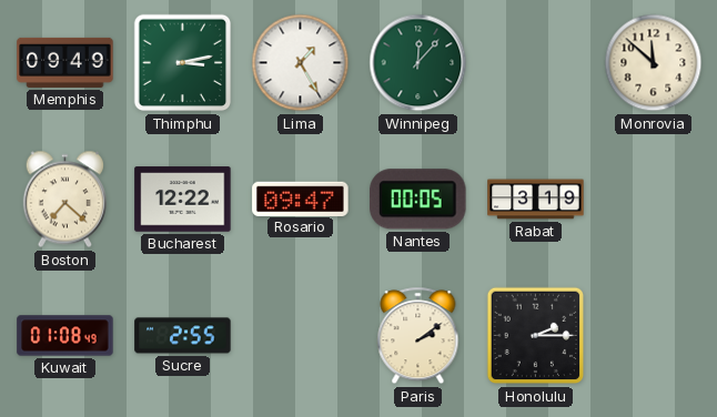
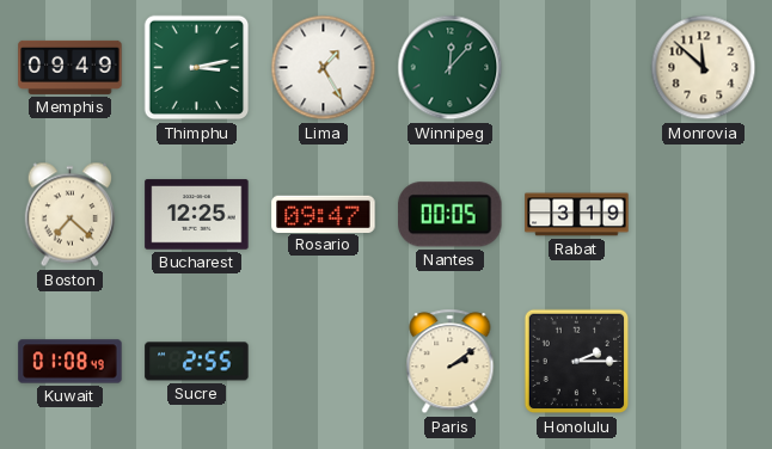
Bucharest: 12:22 -> 12:25
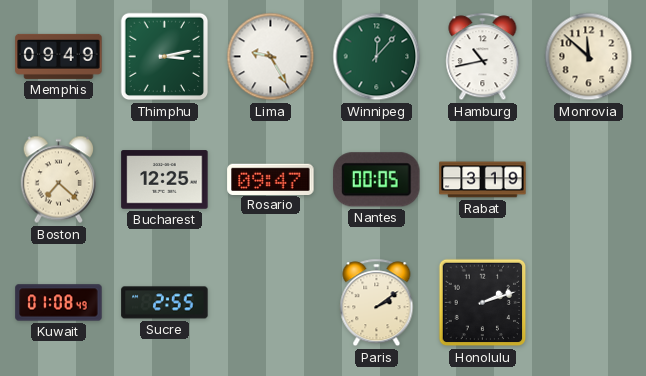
Lima: 1:25 -> 9:25
Hamburg: none -> 10:43
Honolulu: 2:15 -> 2:12
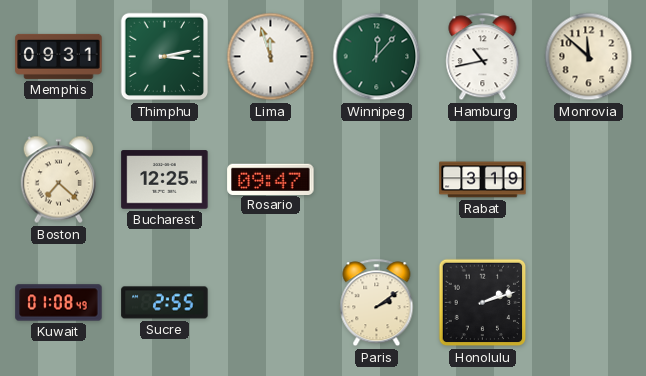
Memphis: 09:49 -> 09:31
Lima: 9:25 -> 11:57
Nantes: 00:05 -> none
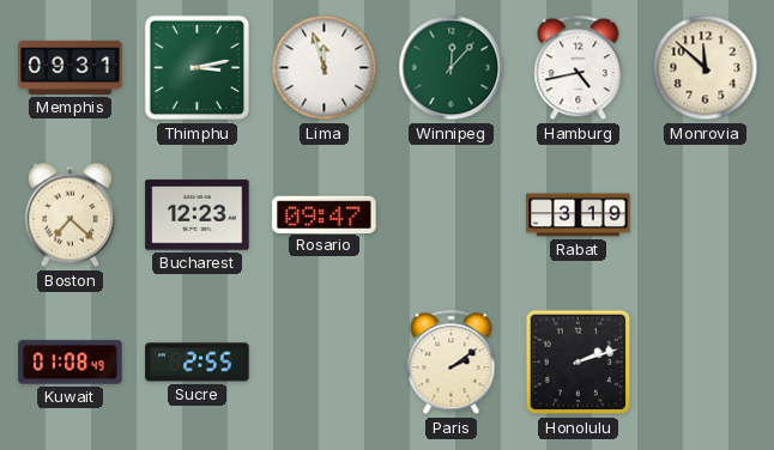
Hamburg: 10:43 -> 4:43
Bucharest: 12:25 -> 12:23
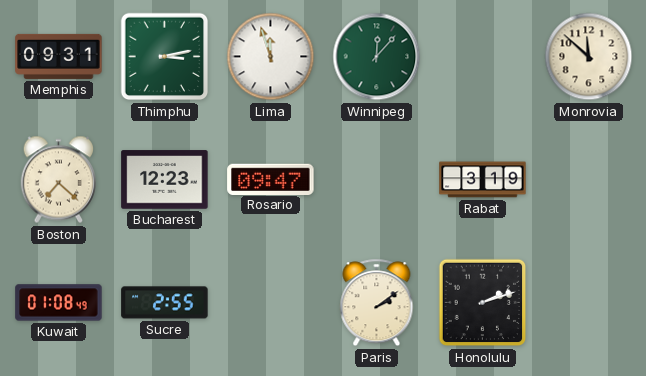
Hamburg: 4:43 -> none
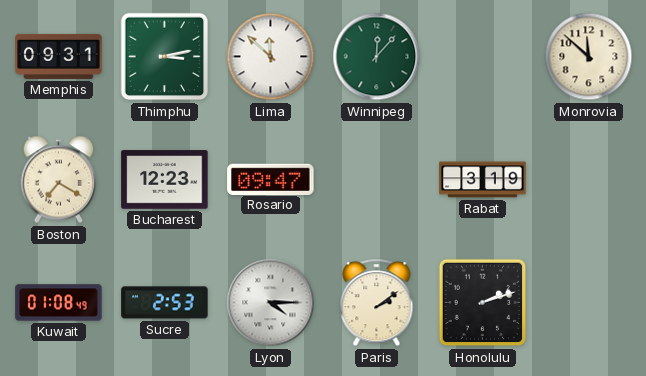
Lima: 11:57 -> 11:52
Boston: 7:22 -> 7:20
Sucre: 2:55 -> 2:53
Lyon: none -> 4:15
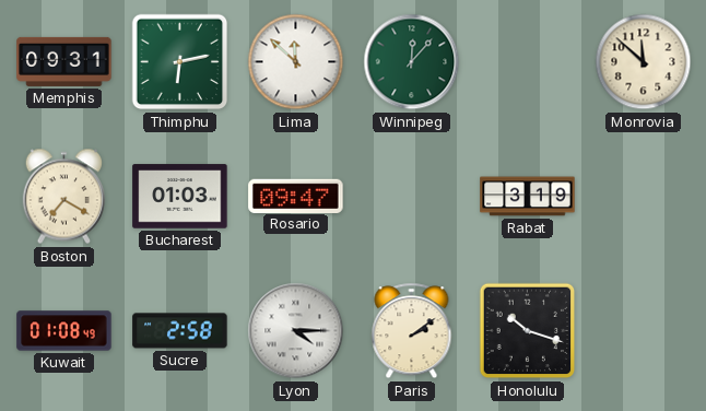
Thimphu: 3:13 -> 6:13
Bucharest: 12:23 -> 01:03
Sucre: 2:53 -> 2:58
Honolulu: 2:12 -> 10:18
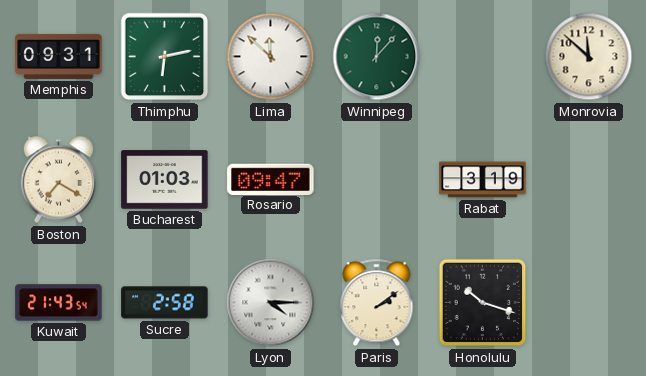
Kuwait: 01:08 -> 21:43
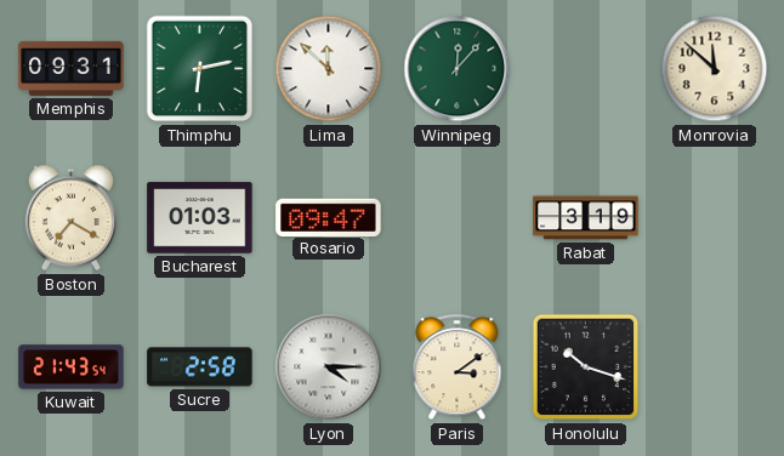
Paris: 2:09 -> 3:09
